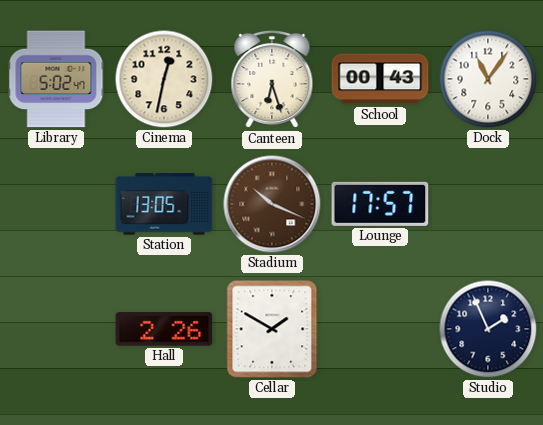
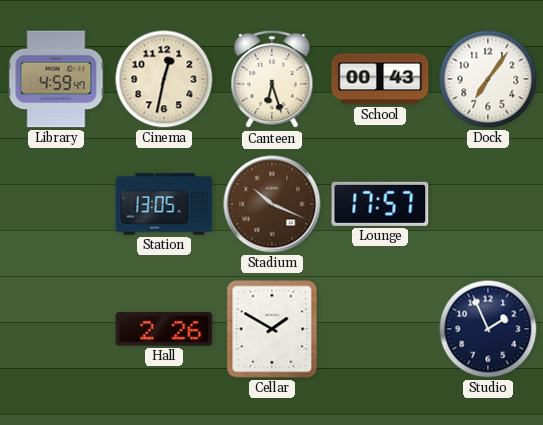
Library: 5:02 -> 4:59
Dock: 11:06 -> 7:06
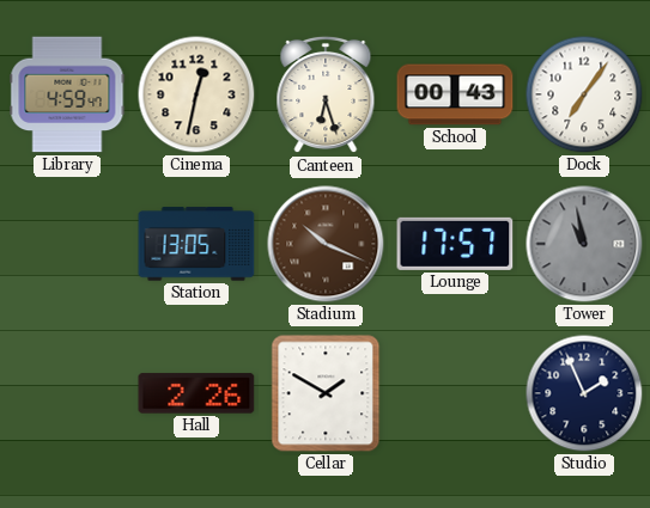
Tower: none -> 10:58
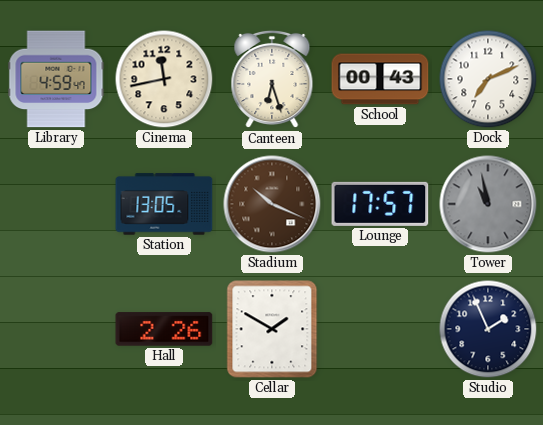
Cinema: 12:32 -> 11:43
Dock: 7:06 -> 7:11
